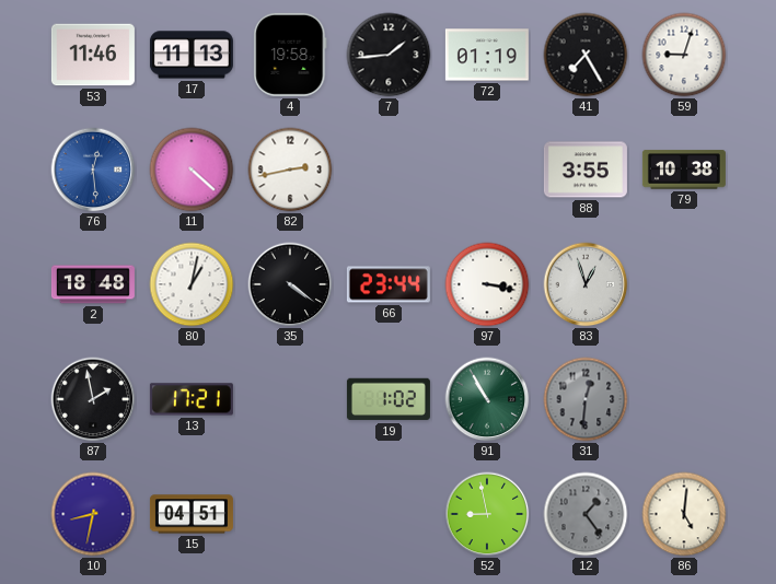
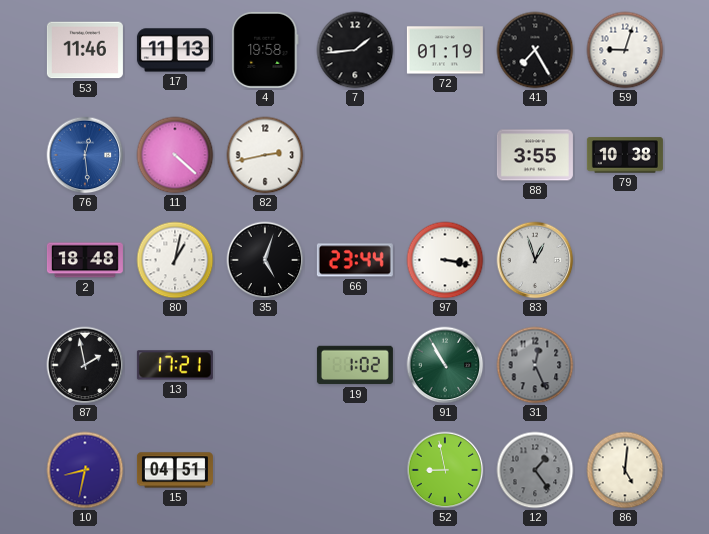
35: 4:21 -> 5:03
31: 12:31 -> 12:26
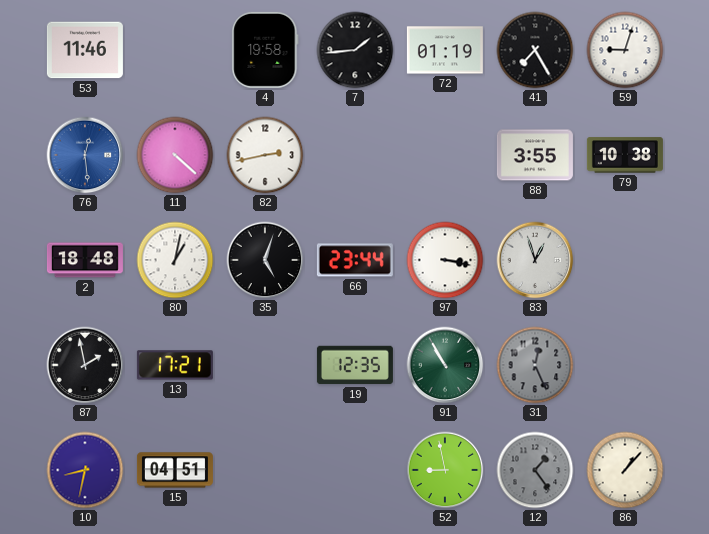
17: 11:13 -> none
19: 1:02 -> 12:35
86: 5:01 -> 1:07
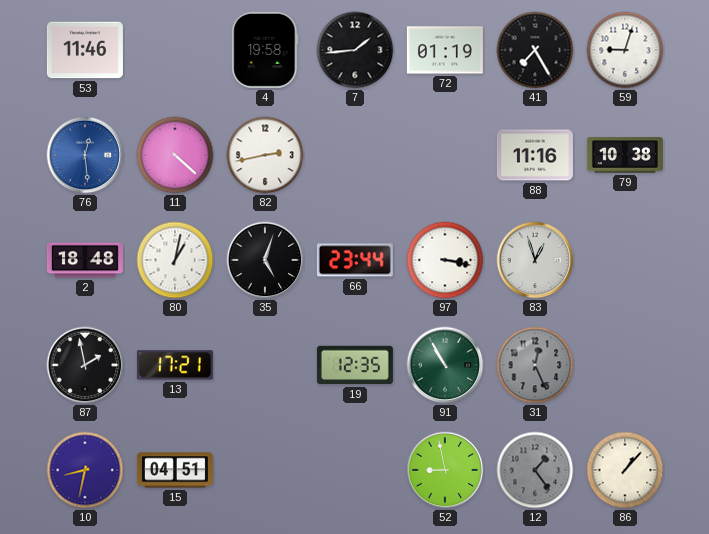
88: 3:55 -> 11:16
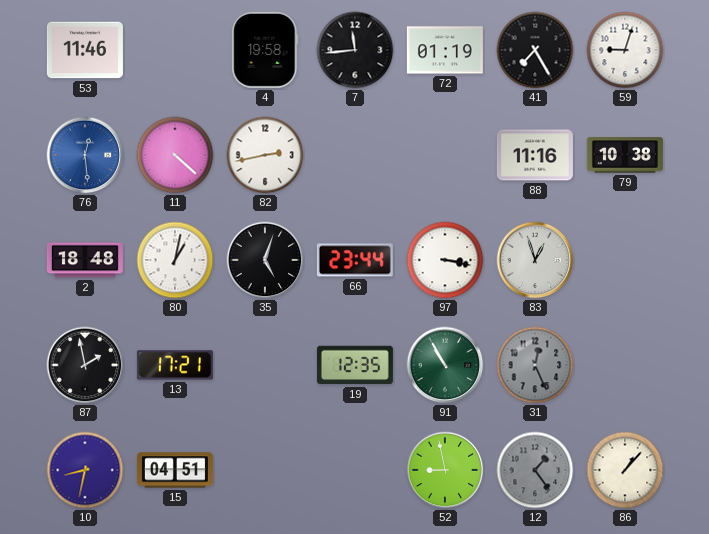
7: 1:44 -> 11:44
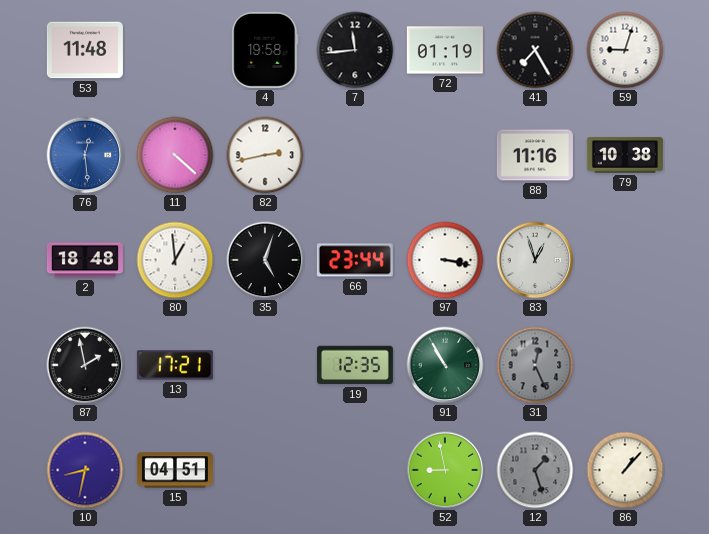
53: 11:46 -> 11:48
80: 1:02 -> 12:59
12: 1:24 -> 1:27
